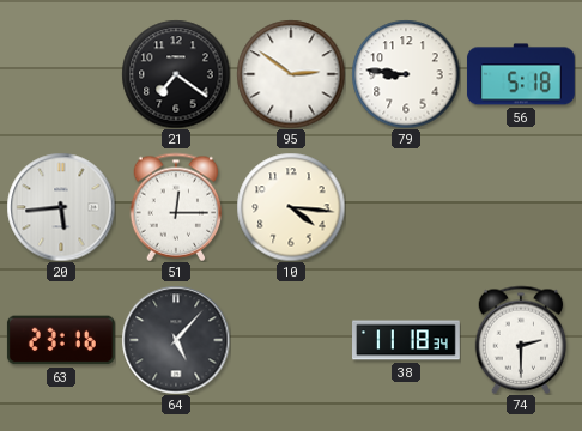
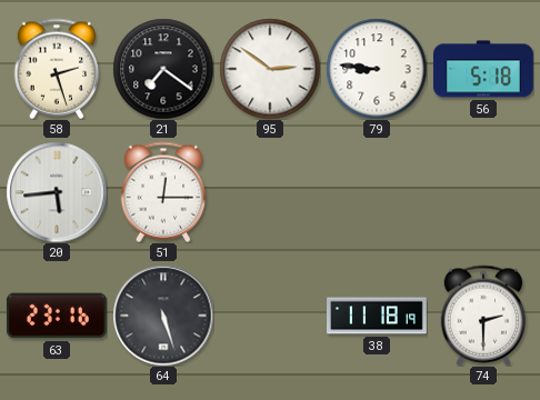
58: none -> 2:27
10: 4:16 -> none
64: 5:07 -> 5:27
38: 11:18:34 -> 11:18:19
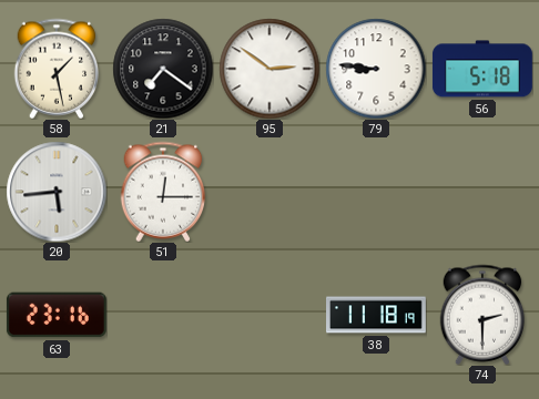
58: 2:27 -> 1:28
64: 5:27 -> none
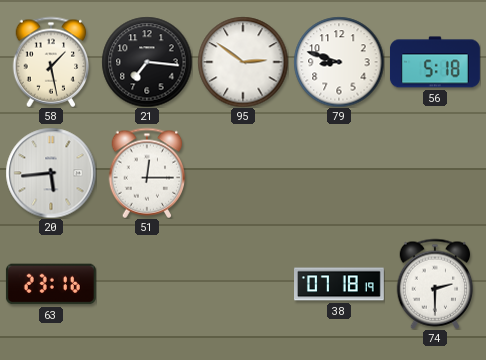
21: 7:21 -> 7:16
79: 8:46 -> 8:48
38: 11:18 -> 07:18
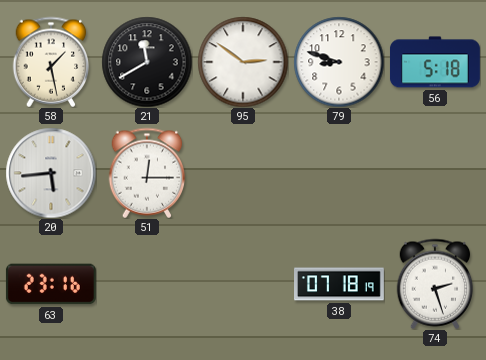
21: 7:16 -> 11:40
74: 2:30 -> 2:27
